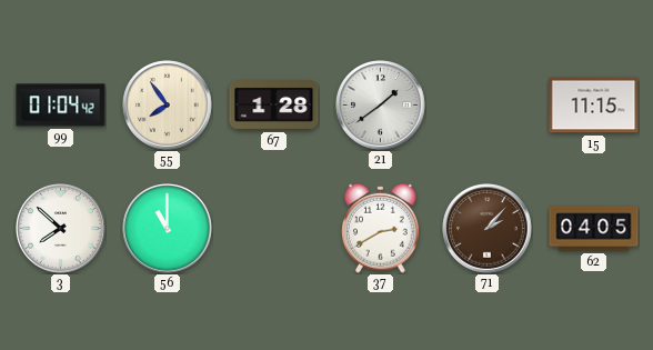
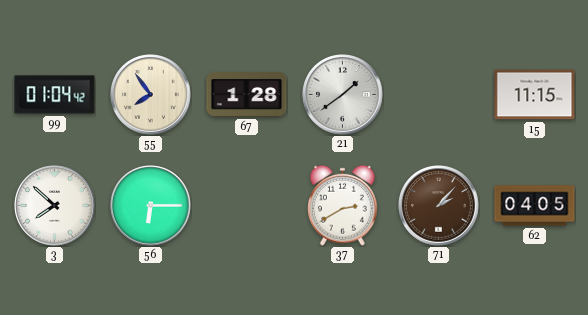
56: 11:00 -> 6:15
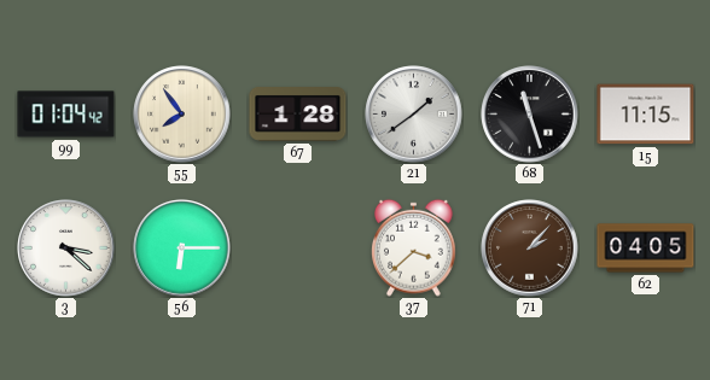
68: none -> 11:27
3: 7:52 -> 3:22
37: 2:40 -> 3:38
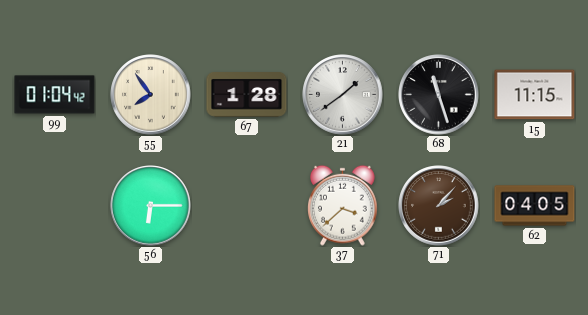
3: 3:22 -> none
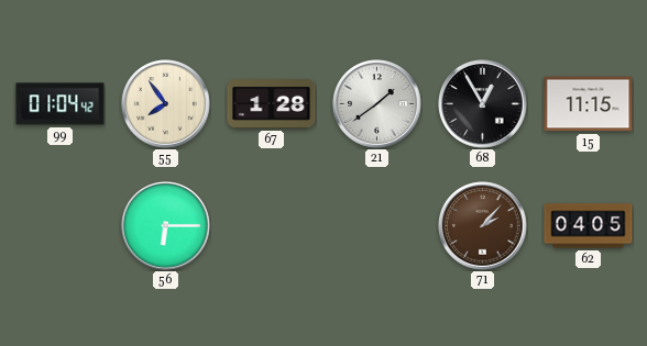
68: 11:27 -> 12:55
37: 3:38 -> none
